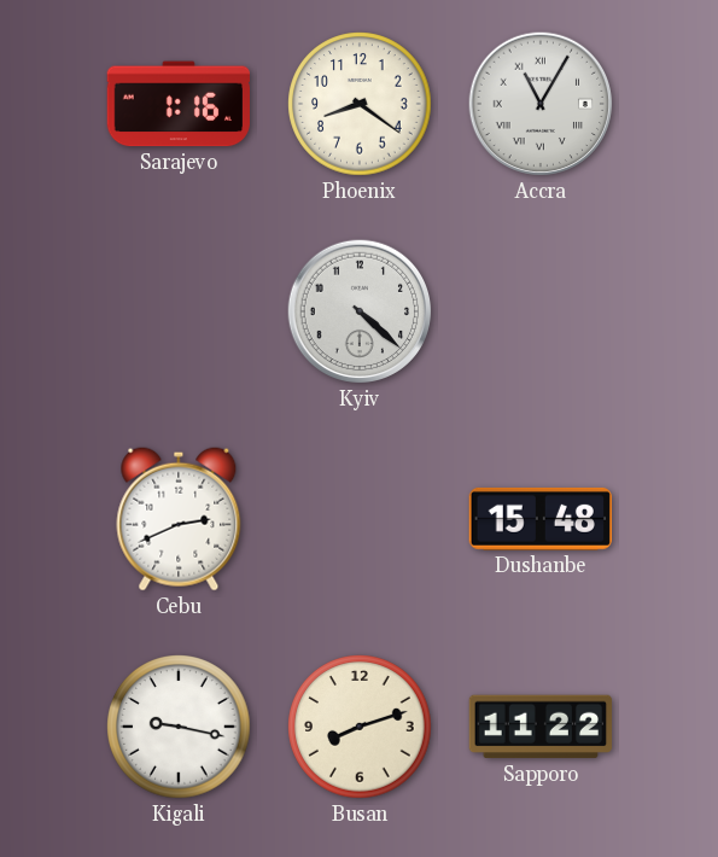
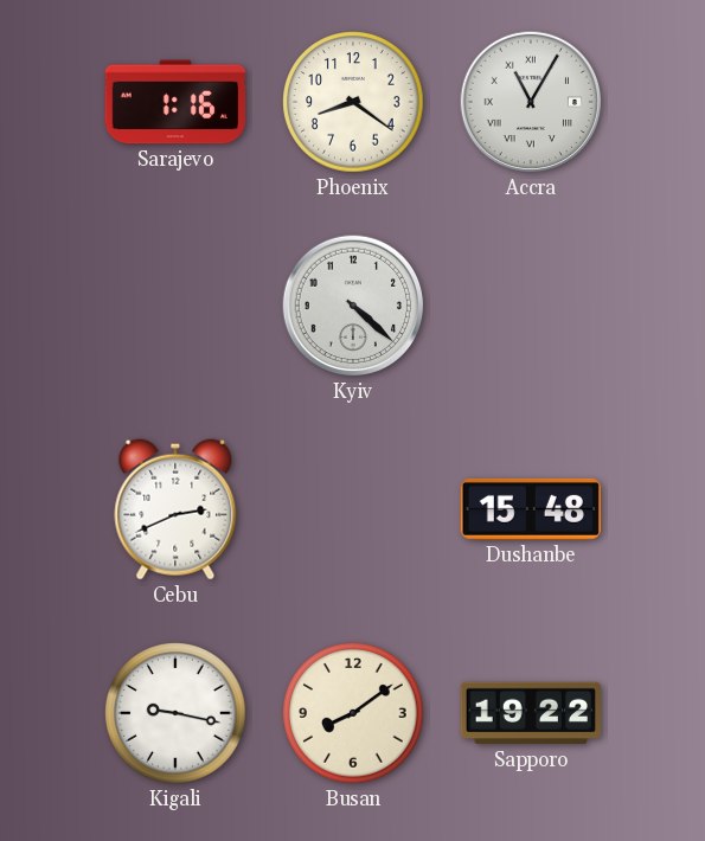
Busan: 8:12 -> 8:09
Sapporo: 11:22 -> 19:22
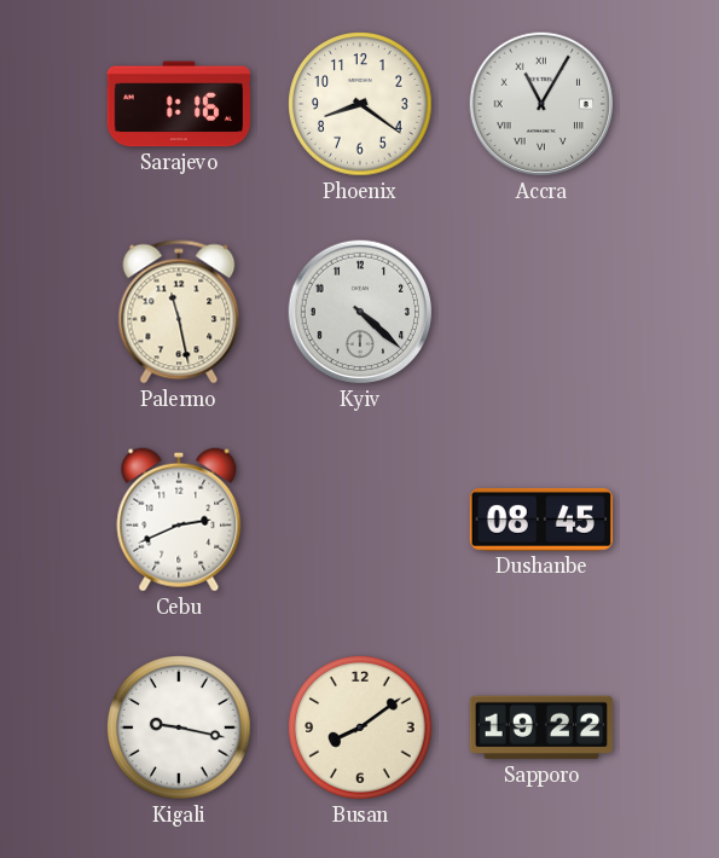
Palermo: none -> 11:28
Dushanbe: 15:48 -> 08:45
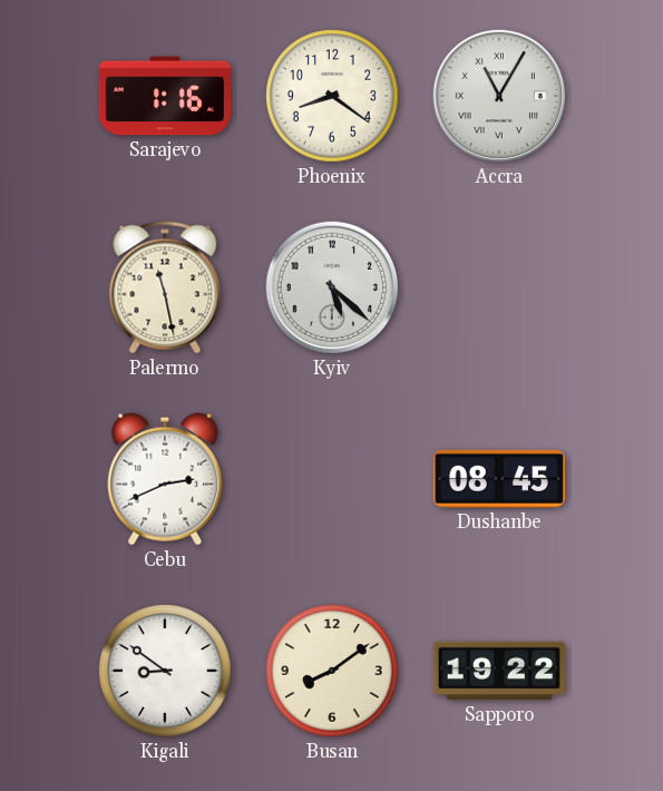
Kyiv: 4:22 -> 5:22
Kigali: 9:17 -> 8:51
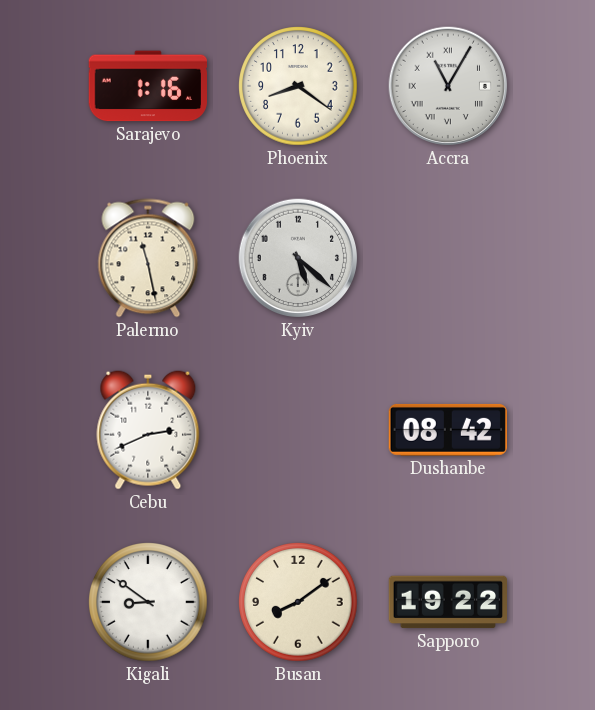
Dushanbe: 08:45 -> 08:42
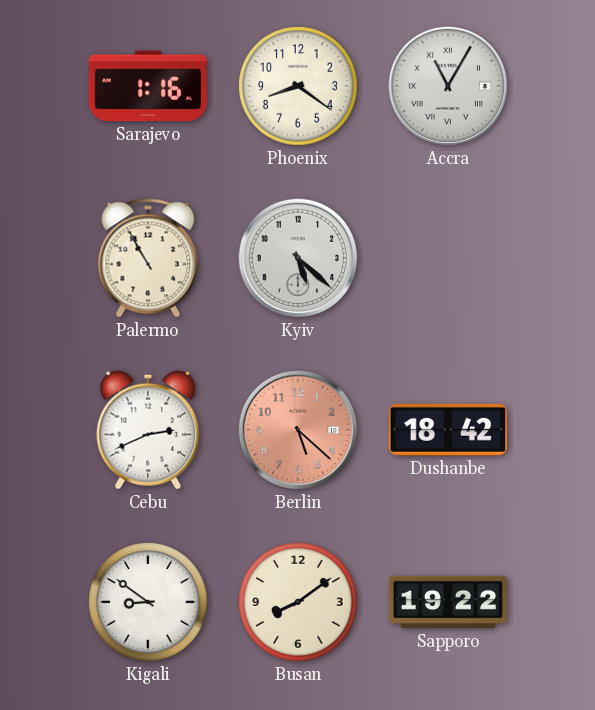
Palermo: 11:28 -> 10:55
Berlin: none -> 5:22
Dushanbe: 08:42 -> 18:42
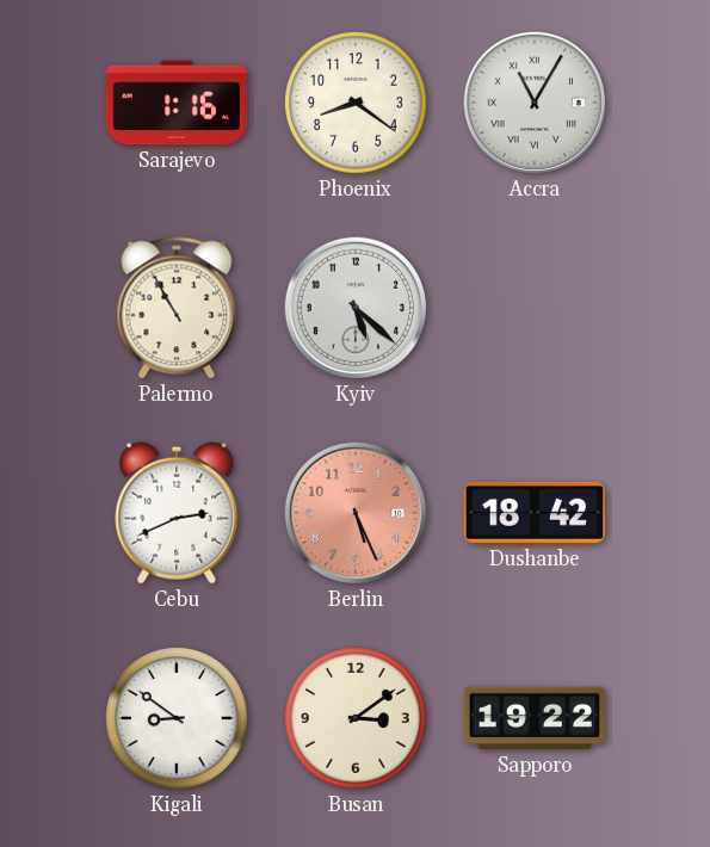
Berlin: 5:22 -> 5:26
Busan: 8:09 -> 3:09
